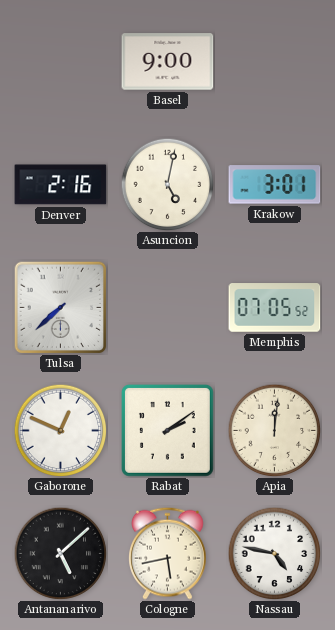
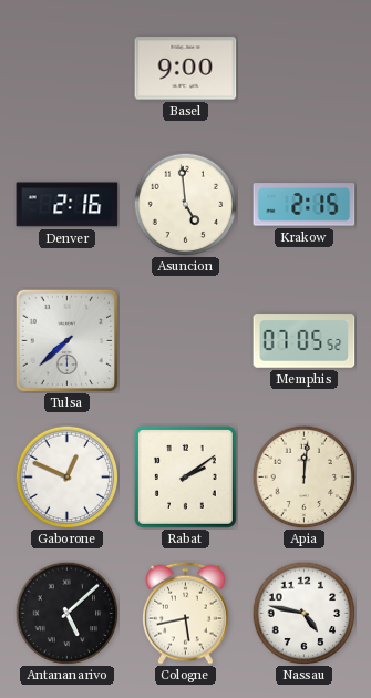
Asuncion: 5:02 -> 4:59
Krakow: 3:01 -> 2:15
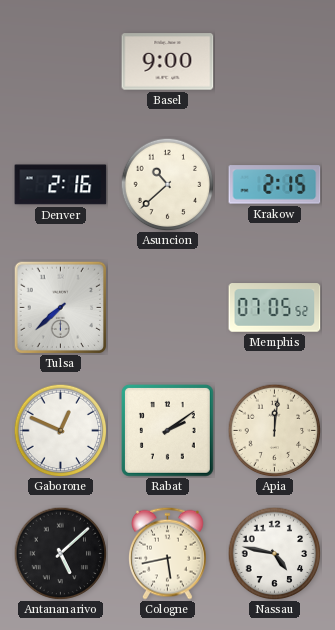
Asuncion: 4:59 -> 10:38
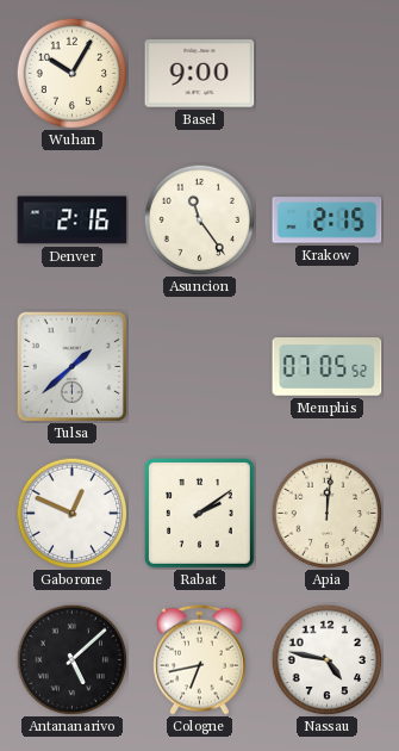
Wuhan: none -> 10:05
Asuncion: 10:38 -> 11:24
Tulsa: 7:38 -> 1:38
Cologne: 5:43 -> 6:43
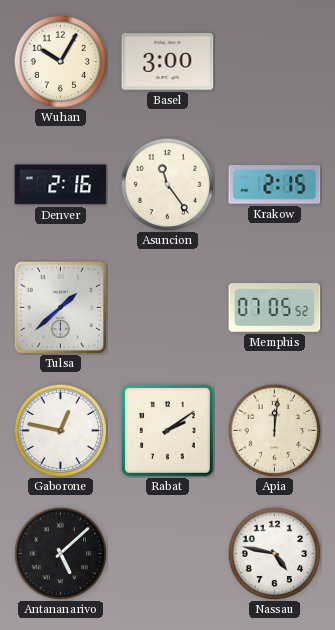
Basel: 9:00 -> 3:00
Gaborone: 12:49 -> 12:47
Cologne: 6:43 -> none
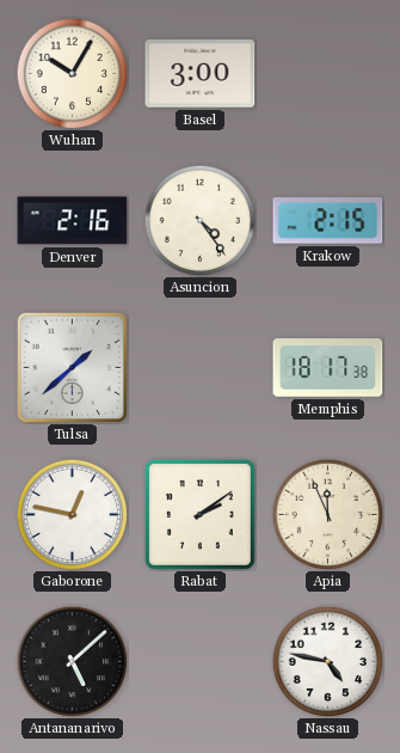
Asuncion: 11:24 -> 4:24
Memphis: 07:05 -> 18:17
Apia: 12:01 -> 11:56
